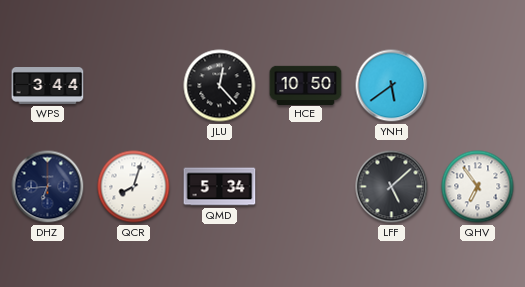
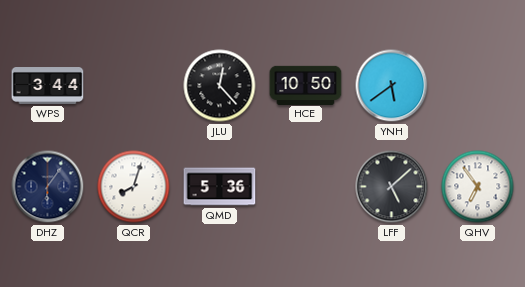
DHZ: 6:44 -> 6:06
QMD: 5:34 -> 5:36
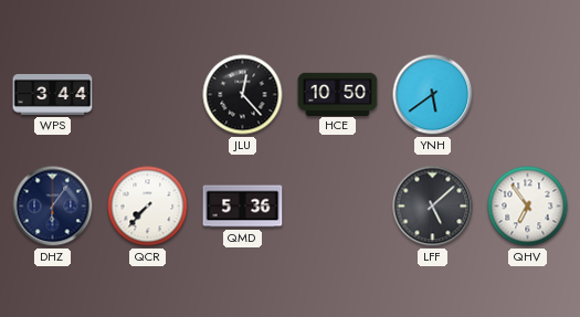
QCR: 8:03 -> 7:37
